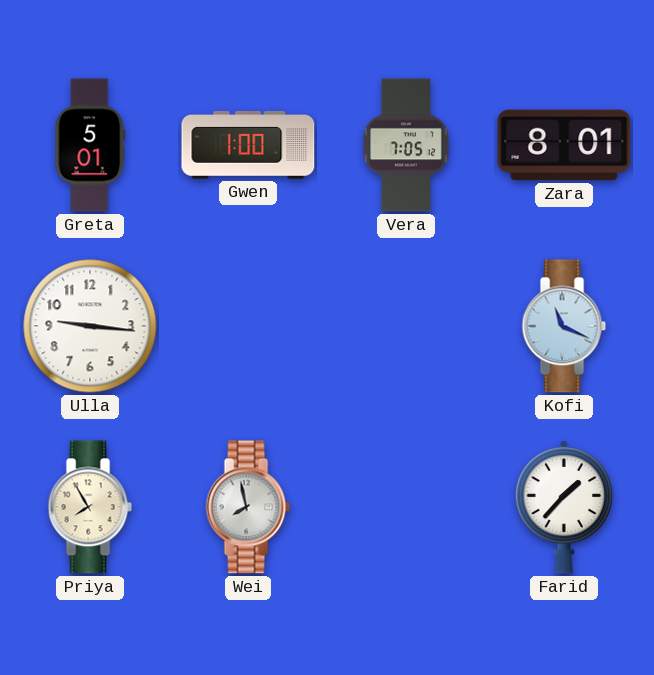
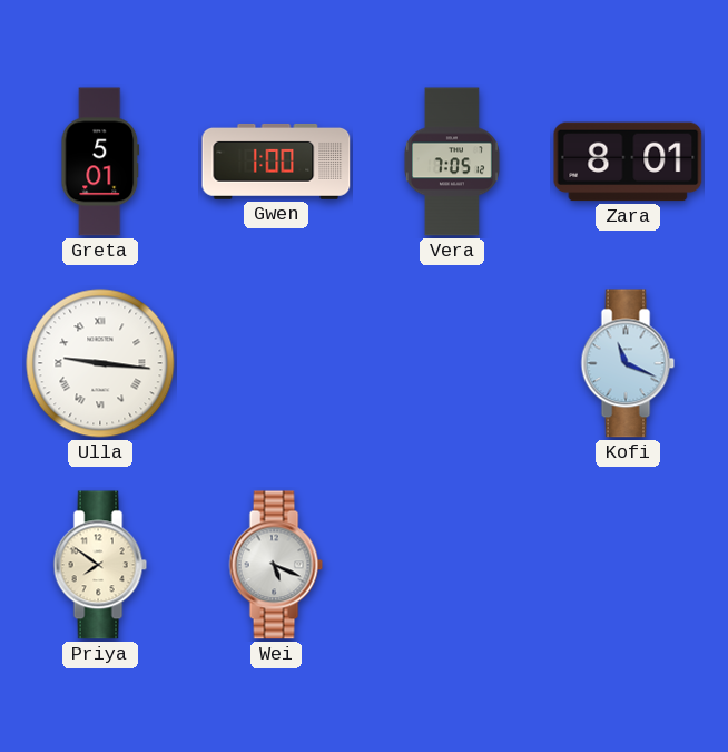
Ulla numerals: Arabic -> Roman
Priya: 7:55 -> 7:51
Wei: 7:58 -> 5:19
Farid: 1:37 -> none
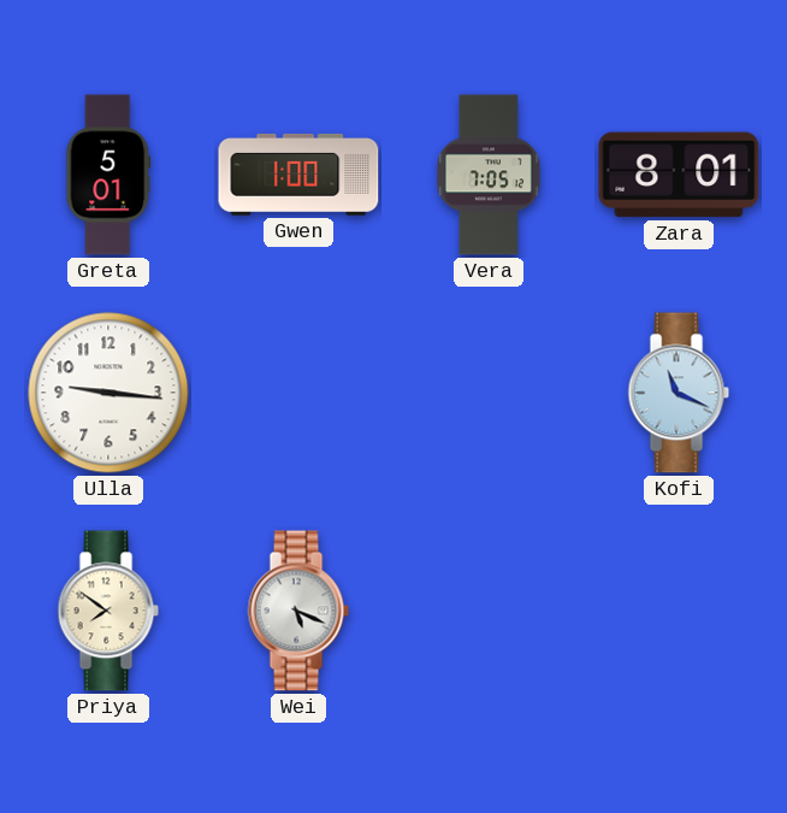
Ulla numerals: Roman -> Arabic
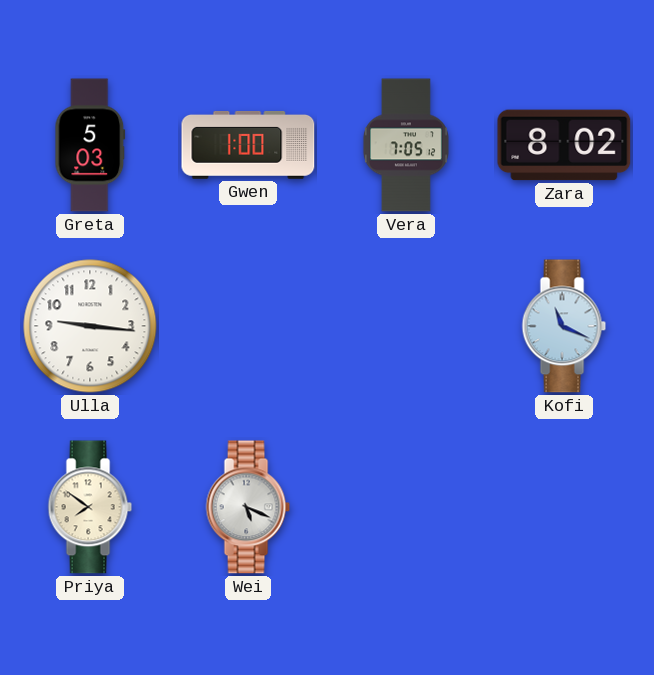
Greta: 5:01 -> 5:03
Zara: 8:01 -> 8:02
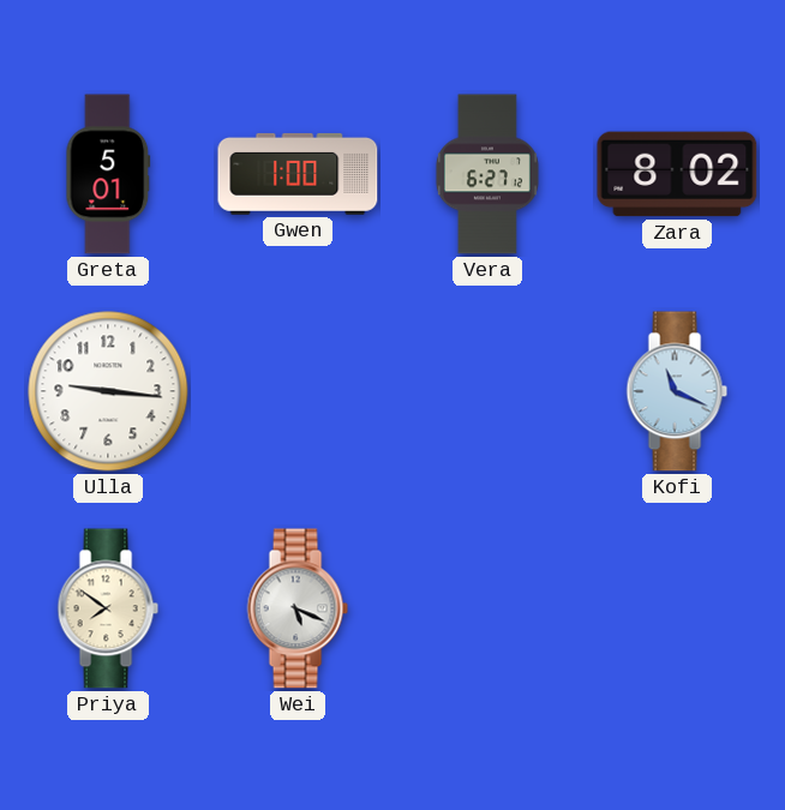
Greta: 5:03 -> 5:01
Vera: 7:05 -> 6:27
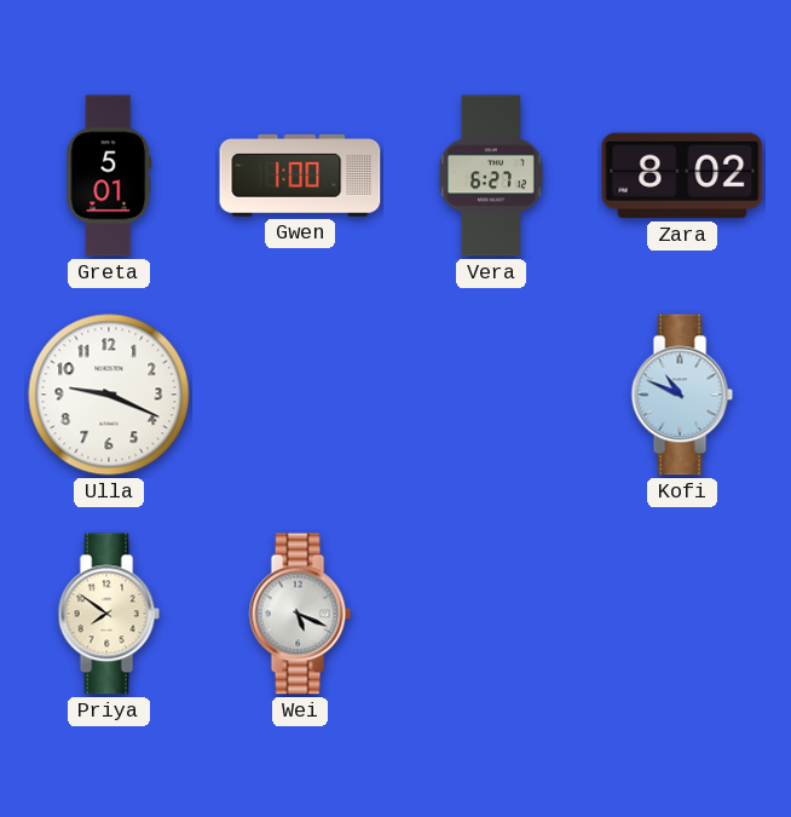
Ulla: 9:16 -> 9:19
Kofi: 11:19 -> 10:49
